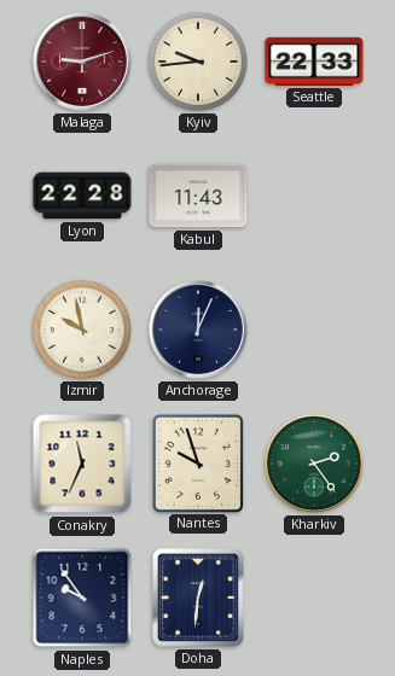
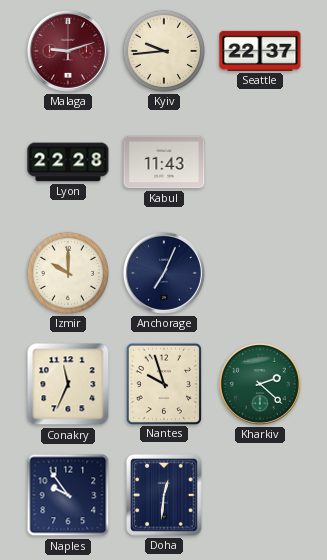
Seattle: 22:33 -> 22:37
Izmir: 9:58 -> 10:00
Anchorage: 12:04 -> 7:04
Kharkiv: 2:24 -> 2:22
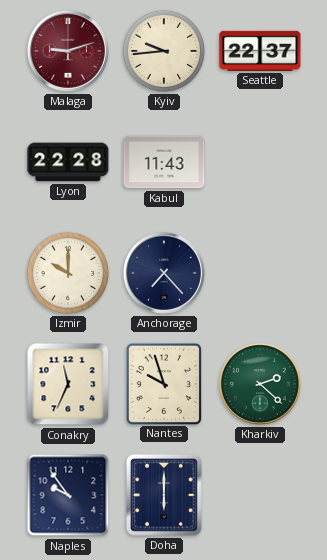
Anchorage: 7:04 -> 7:23
Doha: 12:31 -> 6:00
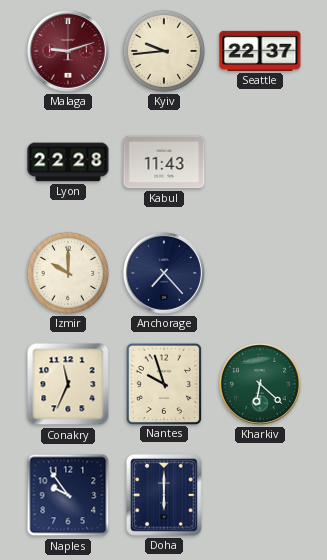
Kharkiv: 2:22 -> 6:22
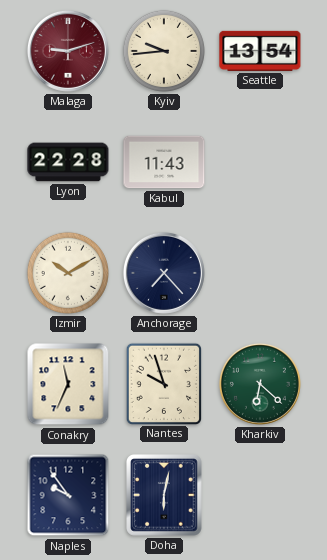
Seattle: 22:37 -> 13:54
Izmir: 10:00 -> 10:10
Doha: 6:00 -> 6:02
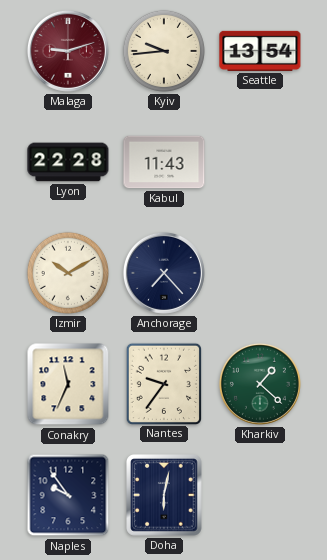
Nantes: 9:57 -> 9:36
Kharkiv: 6:22 -> 1:22
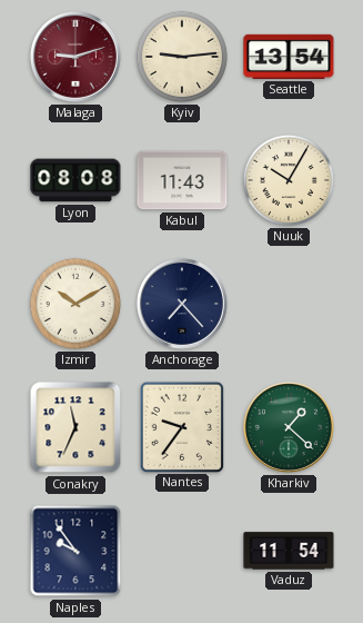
Kyiv: 9:44 -> 9:14
Lyon: 22:28 -> 08:08
Nuuk: none -> 10:05
Doha: 6:02 -> none
Vaduz: none -> 11:54
